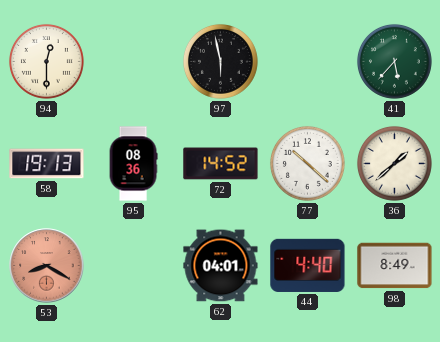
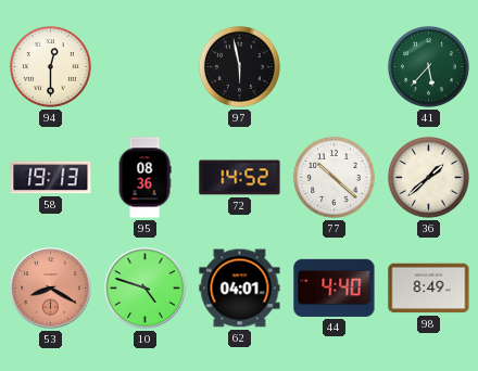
10: none -> 4:48
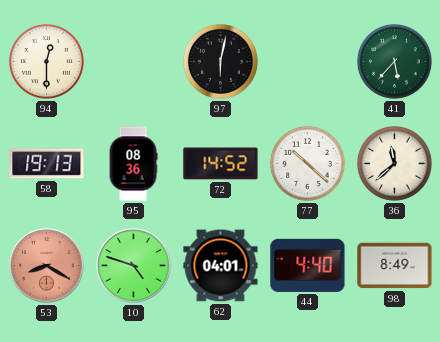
97: 5:58 -> 6:02
36: 1:38 -> 11:38
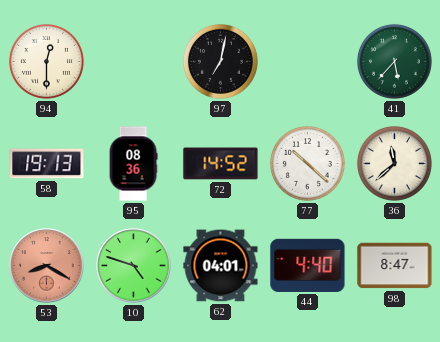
97: 6:02 -> 7:02
98: 8:49 -> 8:47
